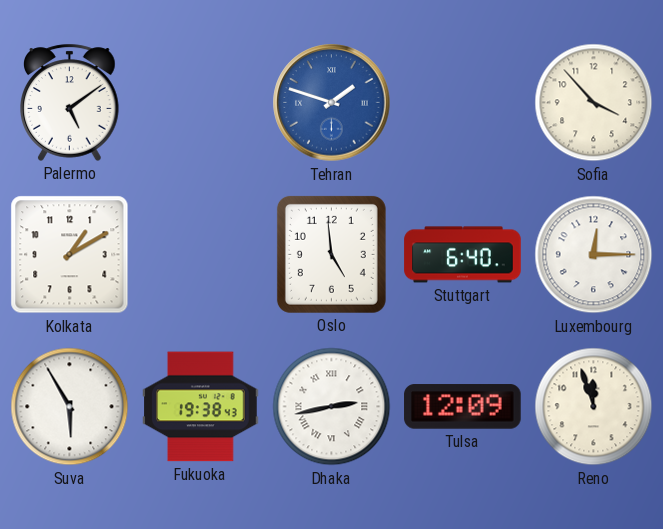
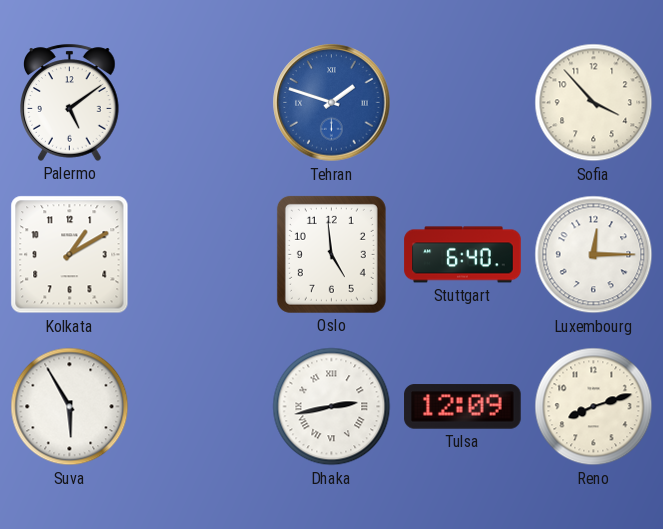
Fukuoka: 19:38 -> none
Reno: 11:57 -> 8:12
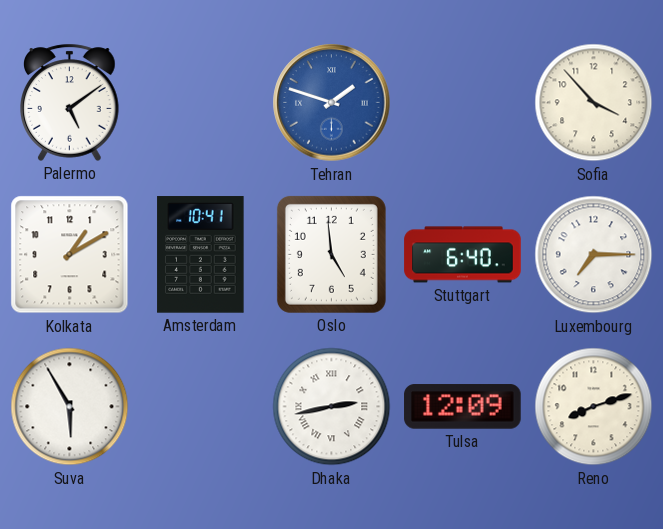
Amsterdam: none -> 10:41
Luxembourg: 12:15 -> 7:15
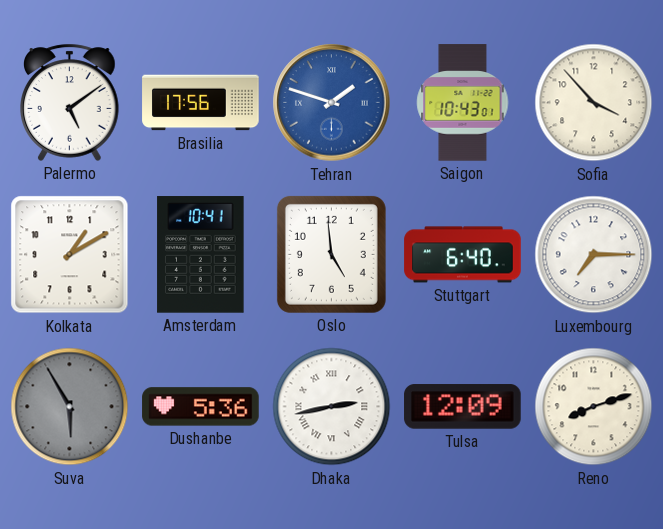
Brasilia: none -> 17:56
Saigon: none -> 10:43
Suva dial: white -> grey
Dushanbe: none -> 5:36
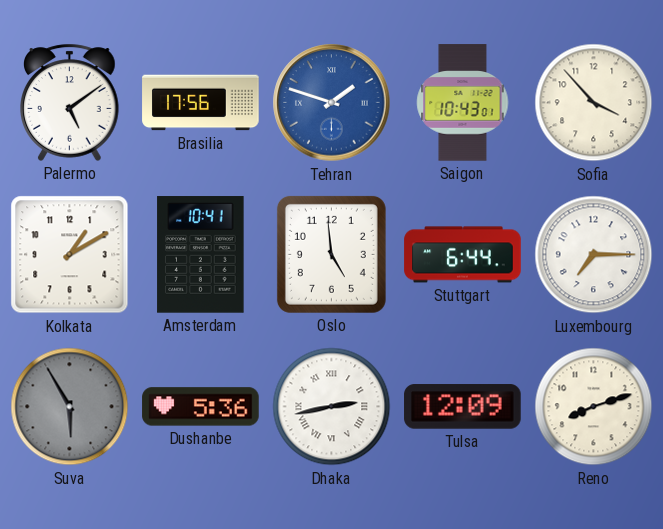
Stuttgart: 6:40 -> 6:44
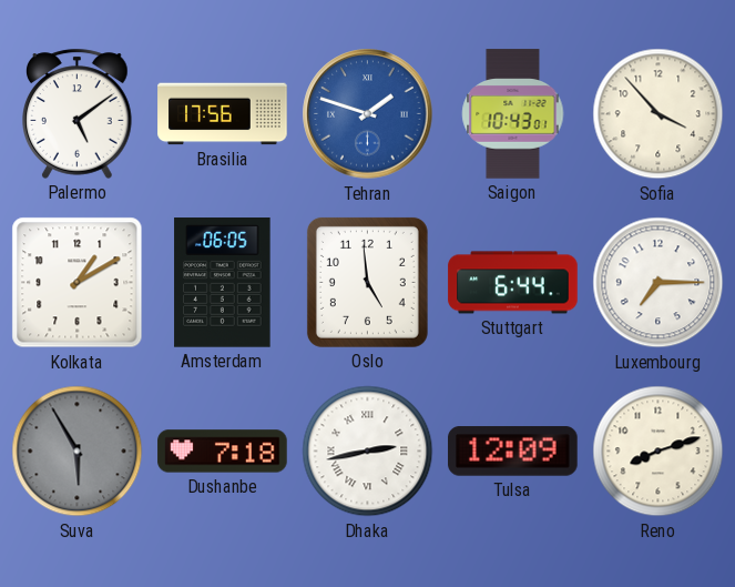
Amsterdam: 10:41 -> 06:05
Dushanbe: 5:36 -> 7:18
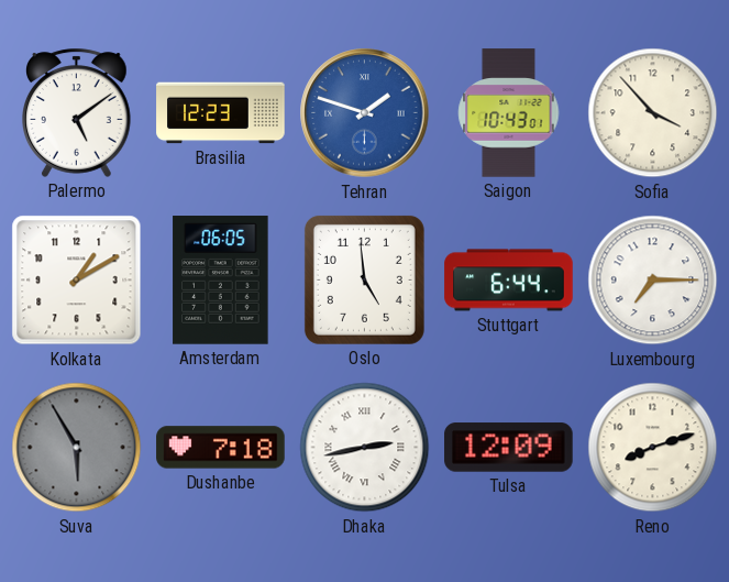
Brasilia: 17:56 -> 12:23
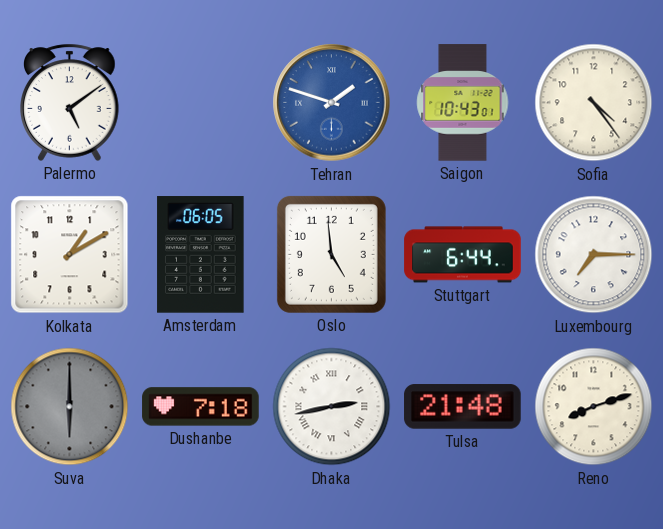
Brasilia: 12:23 -> none
Sofia: 3:53 -> 4:24
Suva: 5:55 -> 6:00
Tulsa: 12:09 -> 21:48
